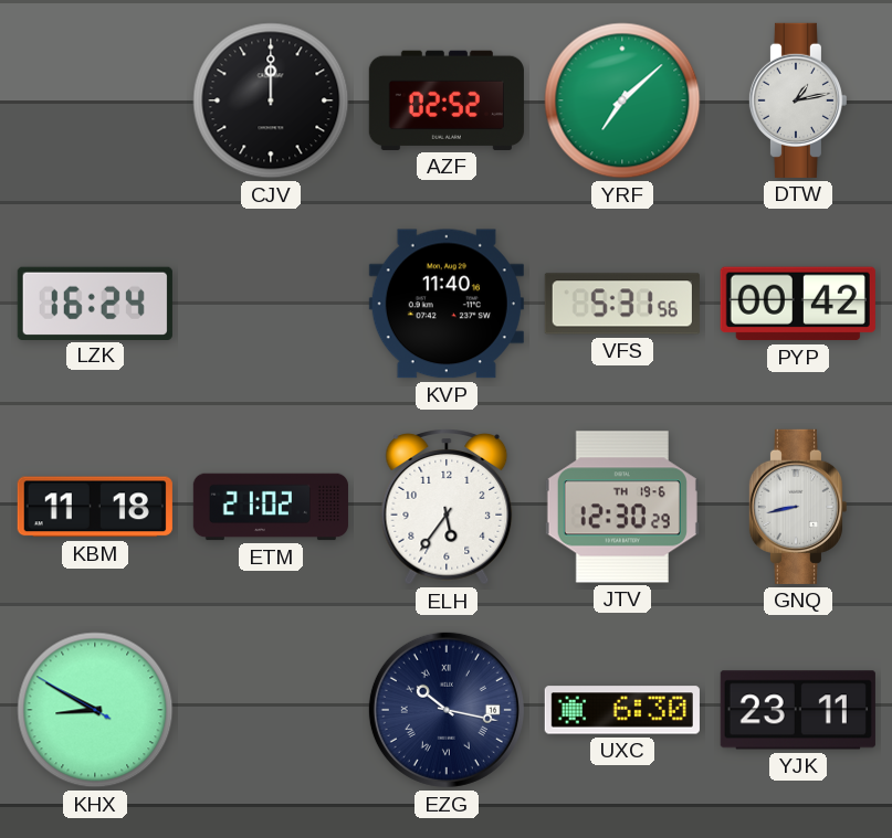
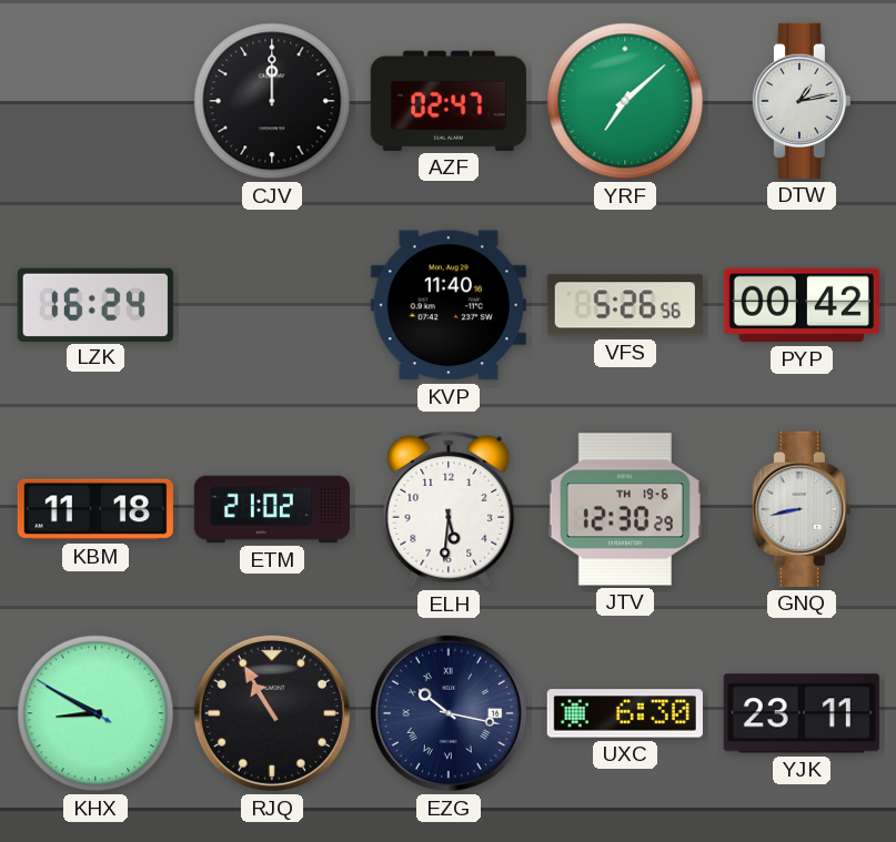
AZF: 02:52 -> 02:47
VFS: 5:31 -> 5:26
ELH: 5:36 -> 5:31
RJQ: none -> 10:55
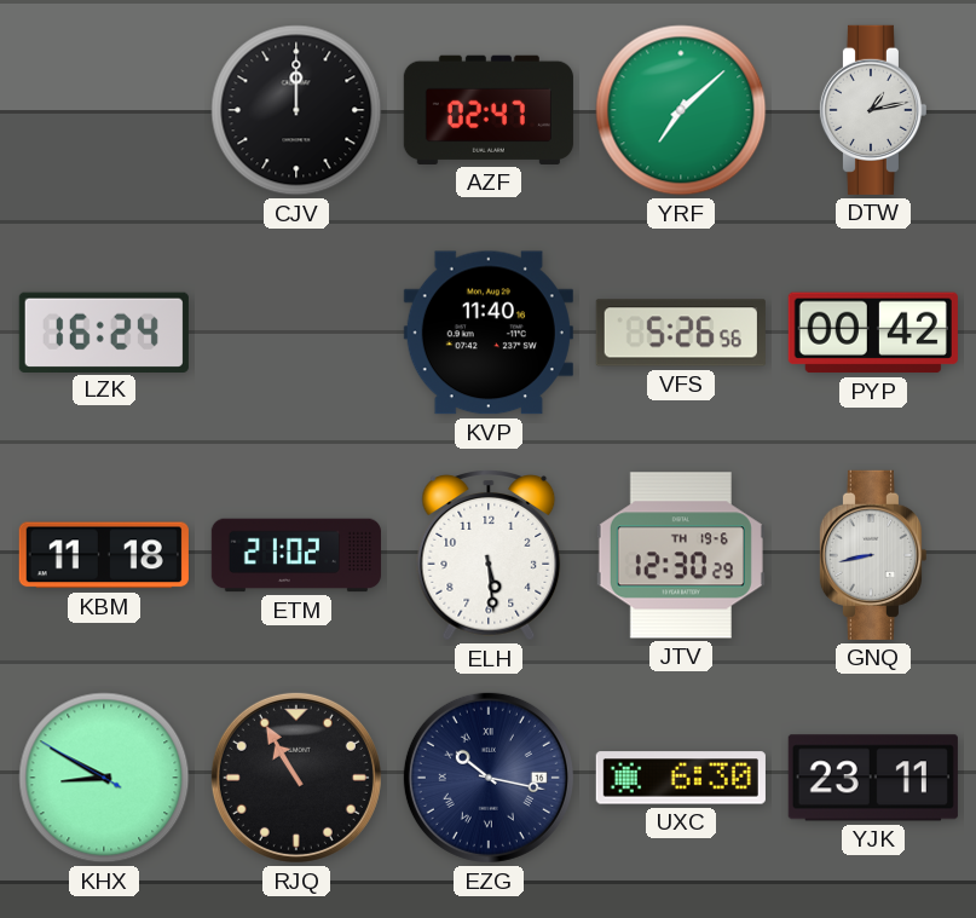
ELH: 5:31 -> 5:29
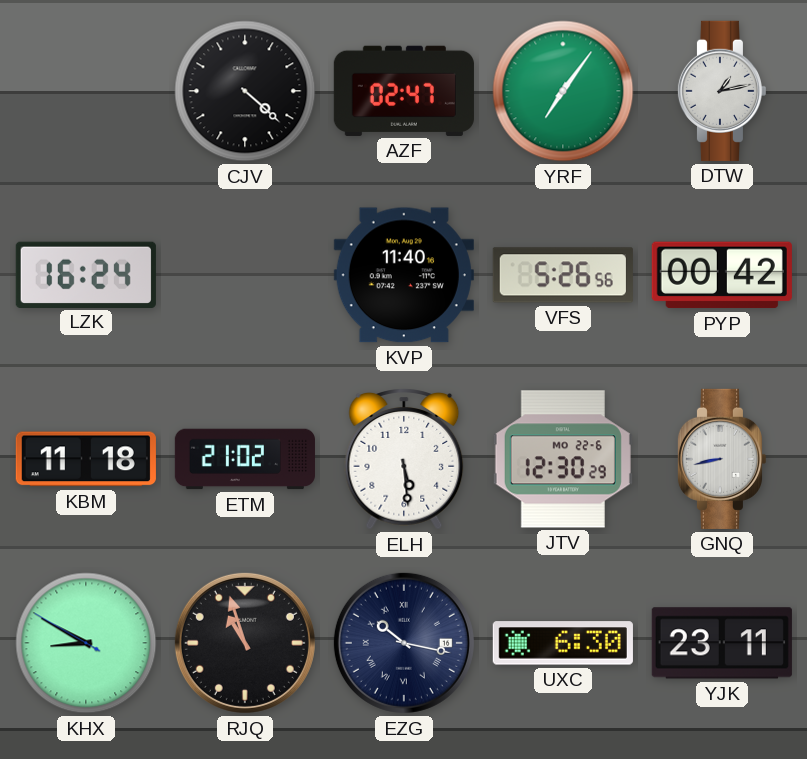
CJV: 12:00 -> 4:22
YRF: 7:08 -> 7:06
JTV date: TH 19-6 -> MO 22-6
RJQ: 10:55 -> 10:57
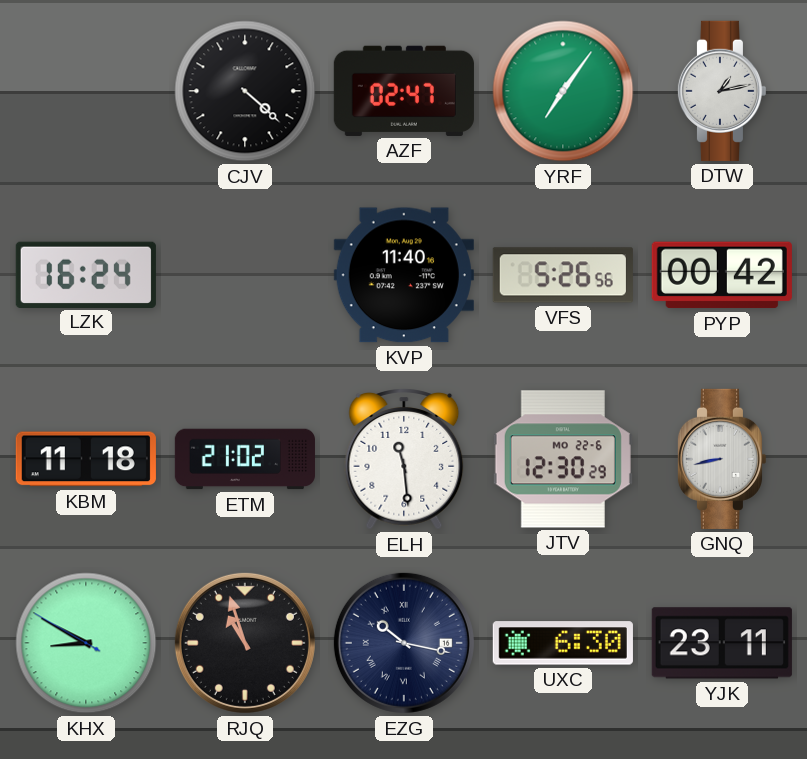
ELH: 5:29 -> 11:29
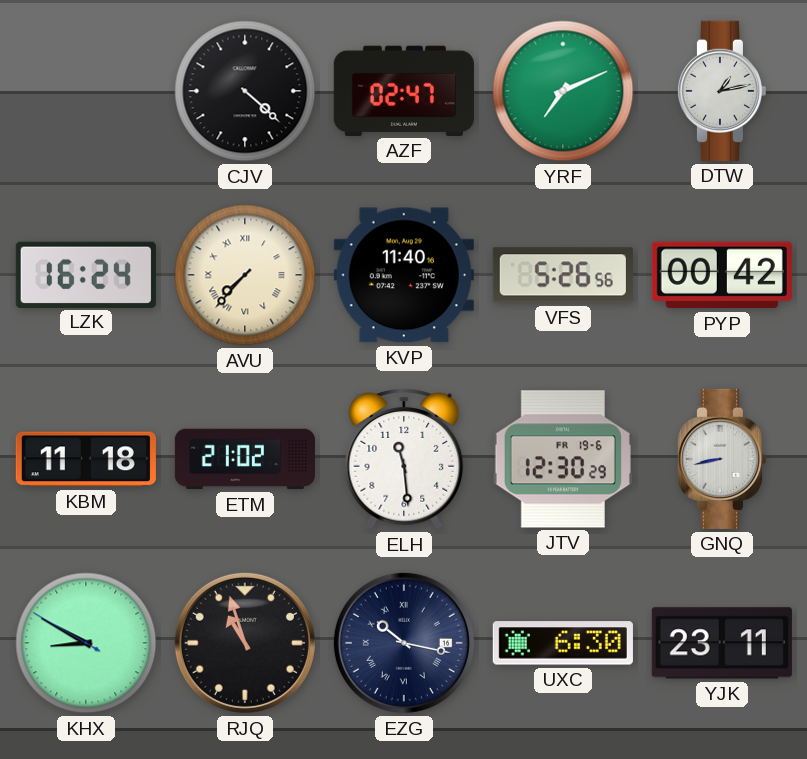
YRF: 7:06 -> 7:11
AVU: none -> 7:37
JTV date: MO 22-6 -> FR 19-6
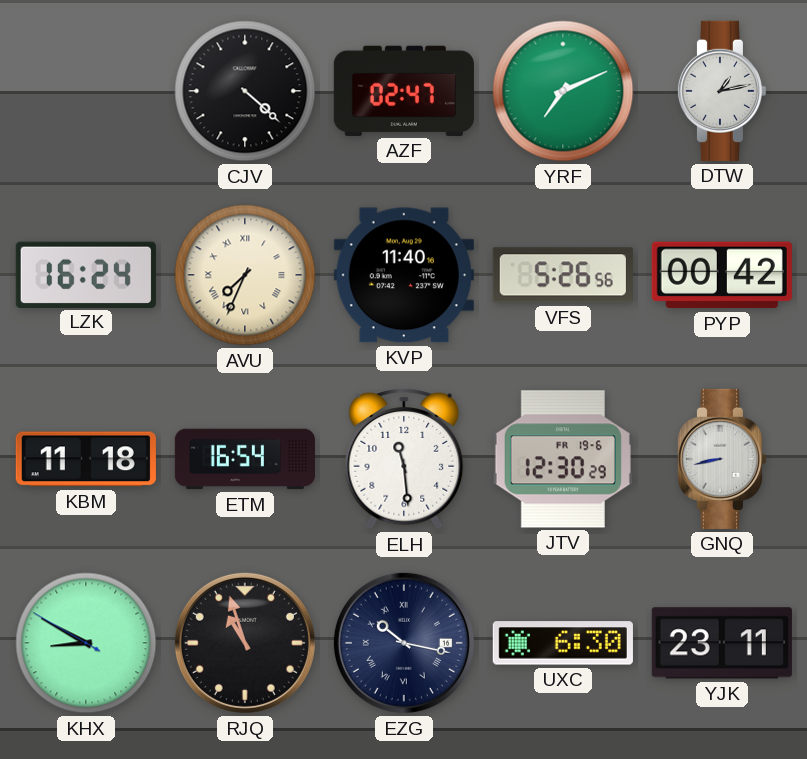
AVU: 7:37 -> 7:34
ETM: 21:02 -> 16:54
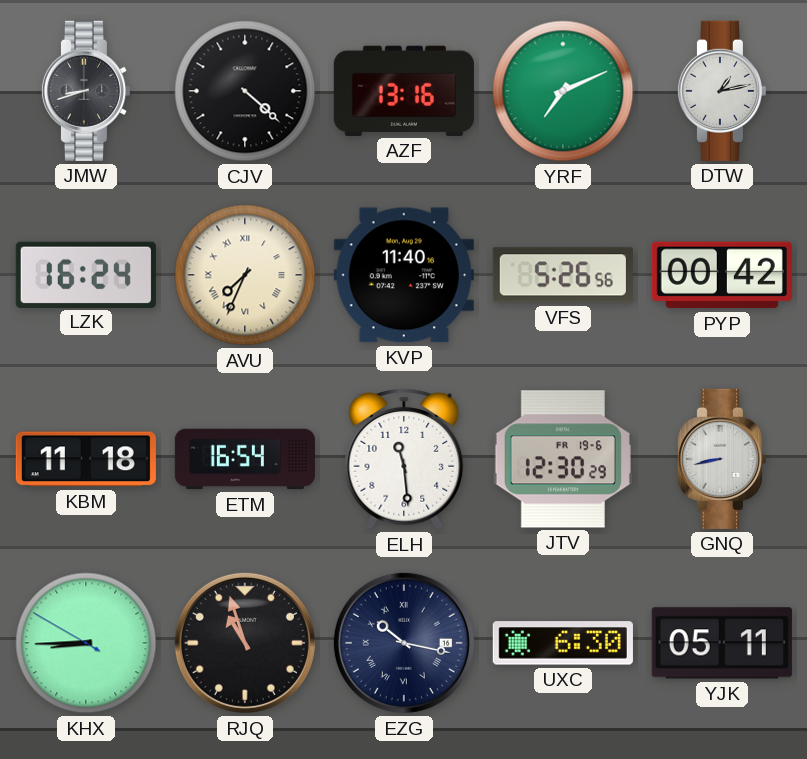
JMW: none -> 8:42
AZF: 02:47 -> 13:16
KHX: 8:49 -> 8:44
YJK: 23:11 -> 05:11
